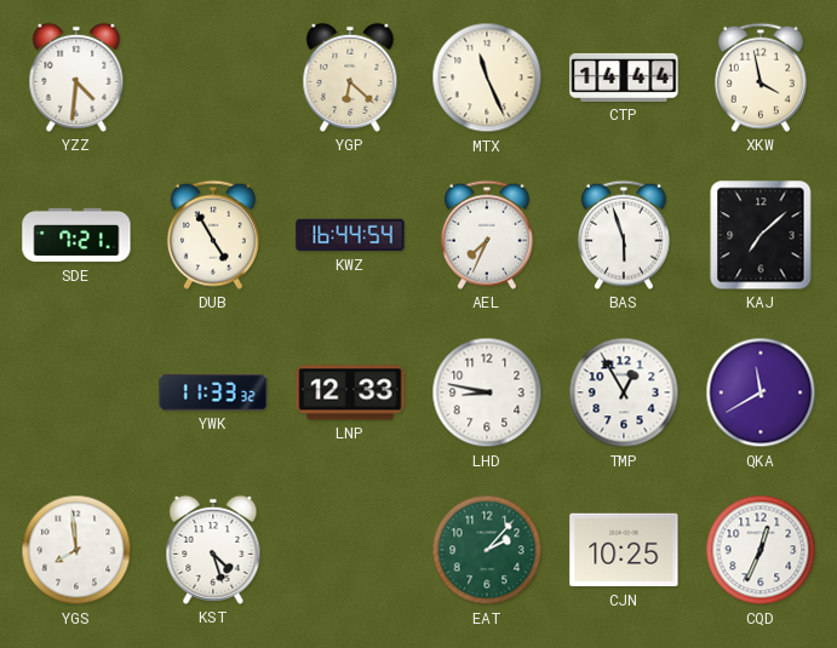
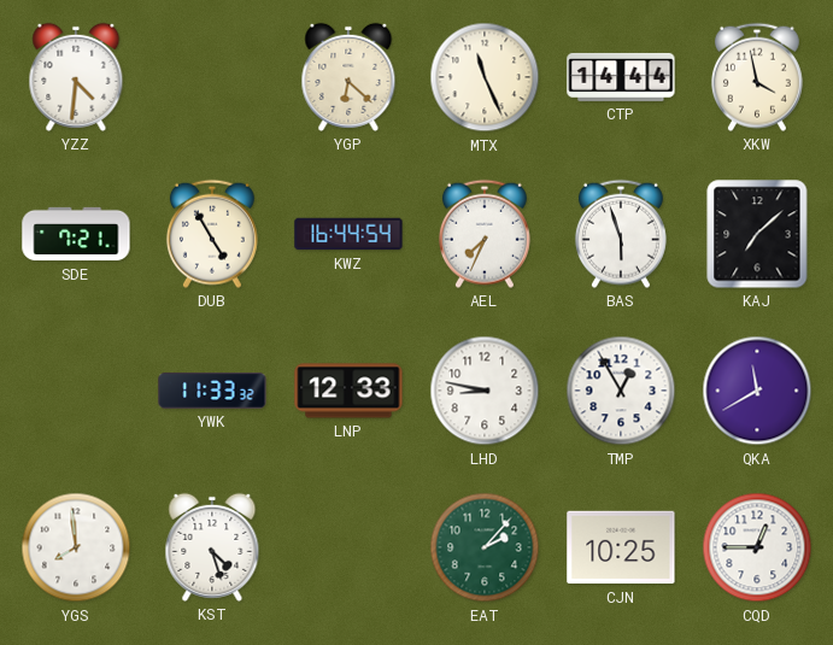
CQD: 12:34 -> 12:45
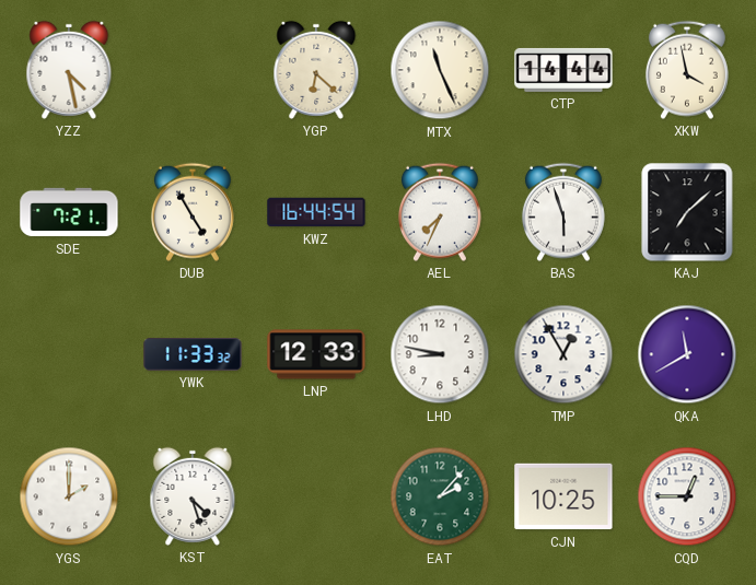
YZZ: 4:31 -> 4:28
YGS: 7:59 -> 2:00
